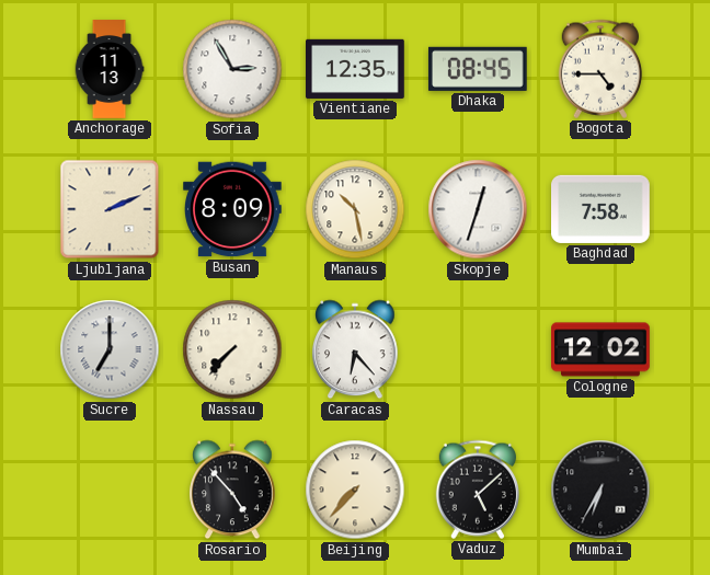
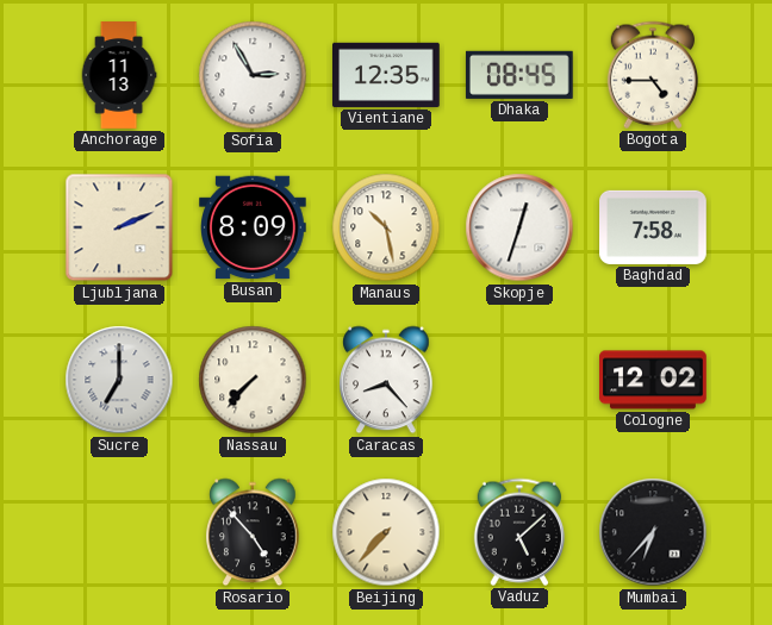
Caracas: 6:23 -> 8:23
Mumbai: 6:35 -> 6:37
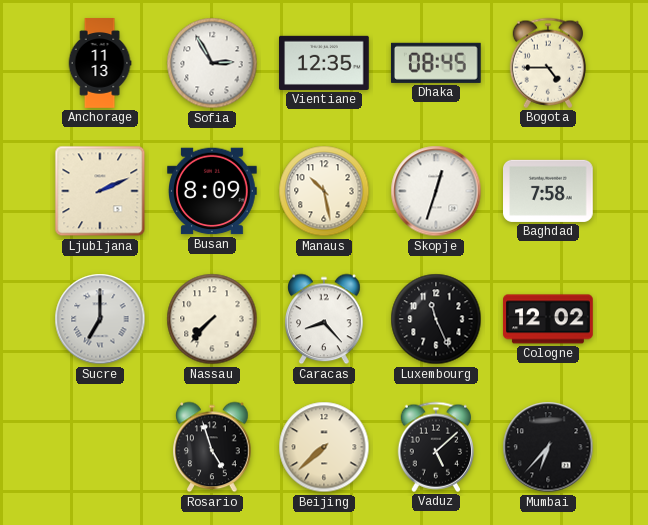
Luxembourg: none -> 11:26
Rosario: 4:53 -> 4:57
Beijing: 7:37 -> 7:38
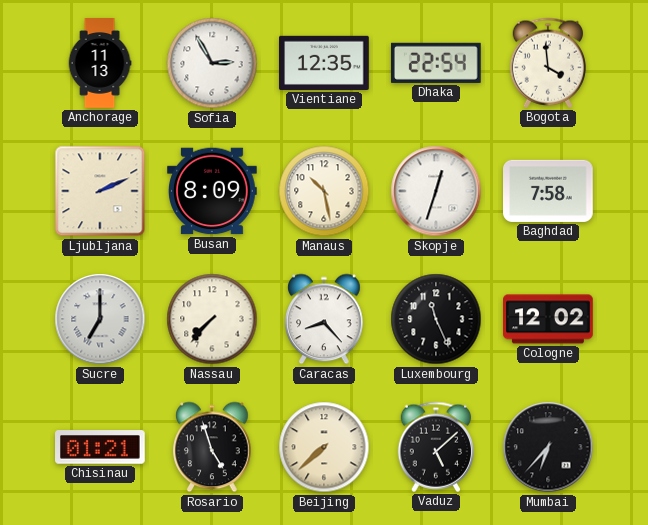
Dhaka: 08:45 -> 22:54
Bogota: 4:45 -> 3:59
Chisinau: none -> 01:21
